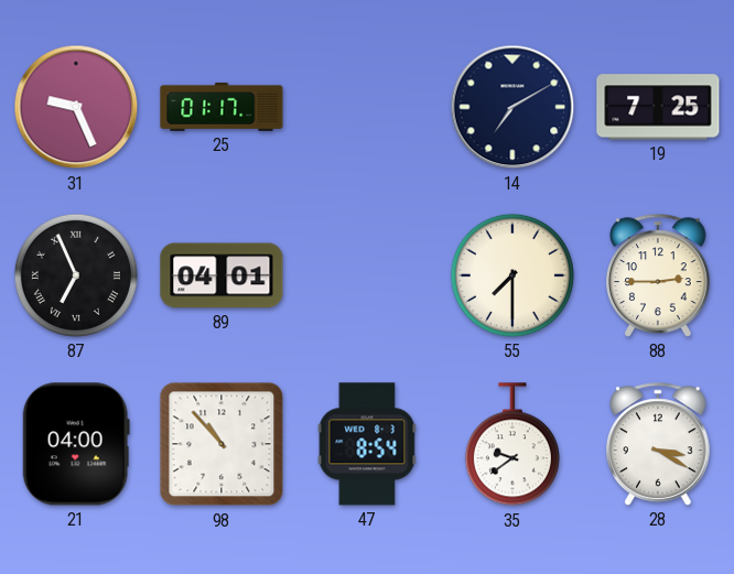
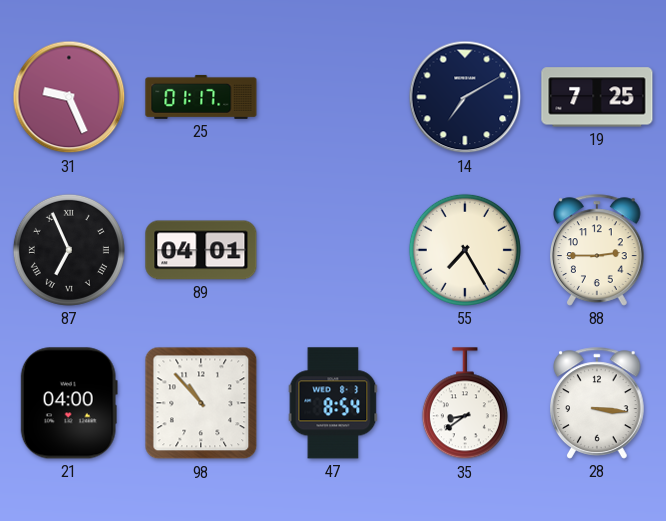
55: 7:30 -> 7:25
35: 9:39 -> 8:39
28: 3:20 -> 3:16
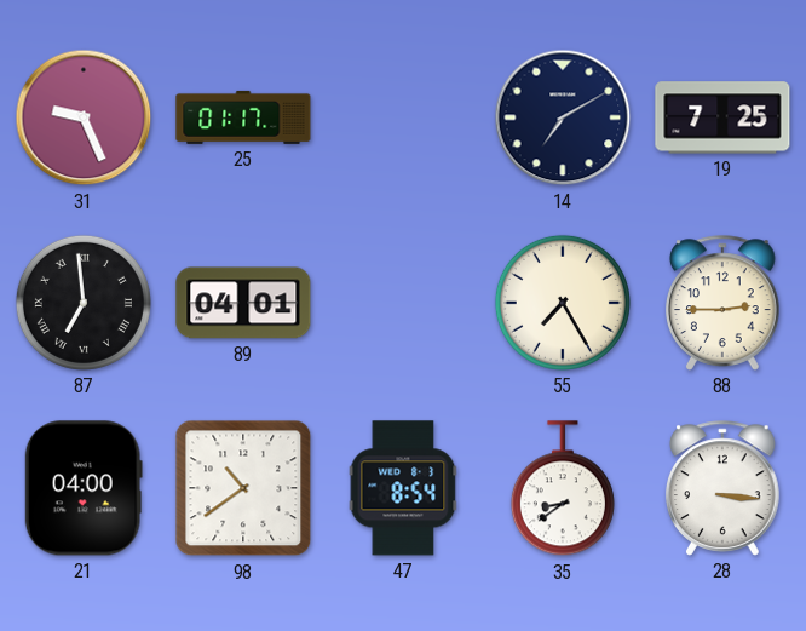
87: 6:56 -> 6:59
98: 10:53 -> 10:39
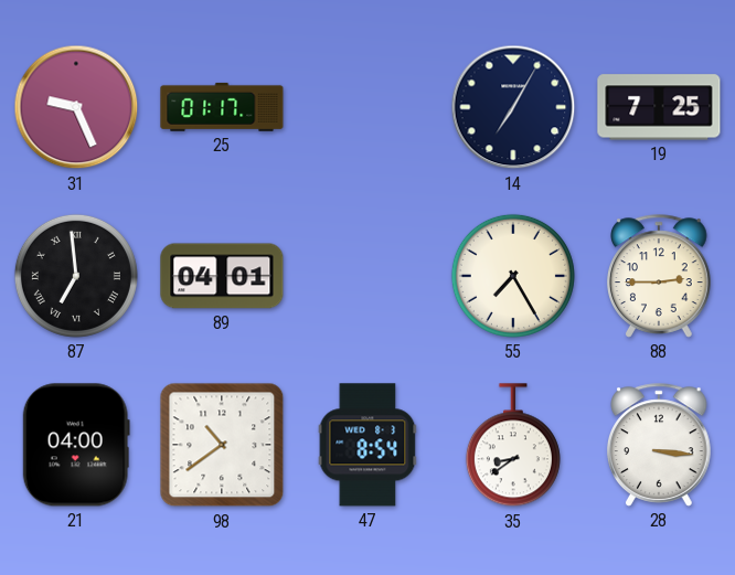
14: 7:10 -> 7:05
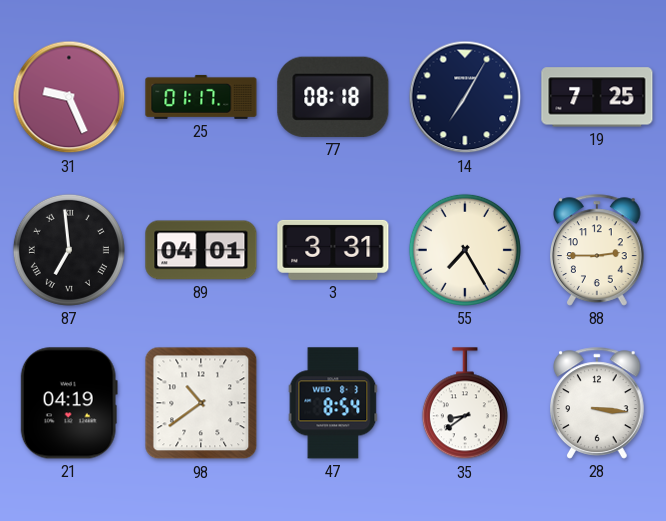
77: none -> 08:18
3: none -> 3:31
21: 04:00 -> 04:19
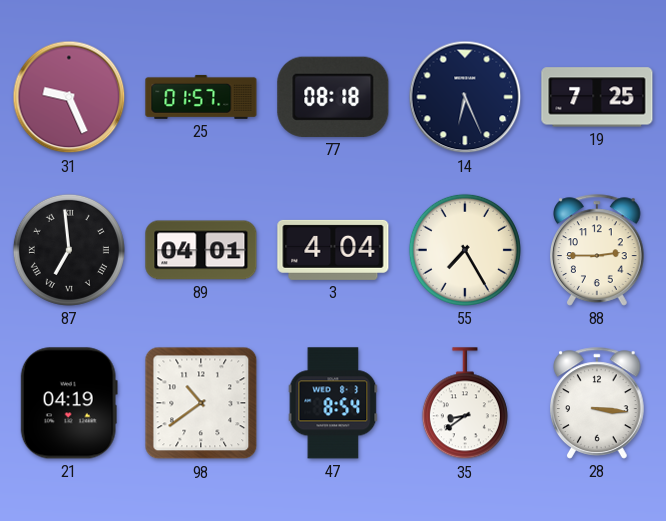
25: 01:17 -> 01:57
14: 7:05 -> 6:26
3: 3:31 -> 4:04
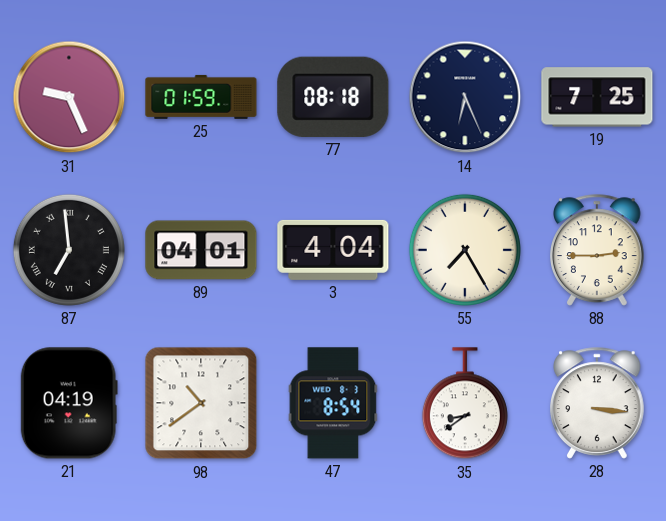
25: 01:57 -> 01:59
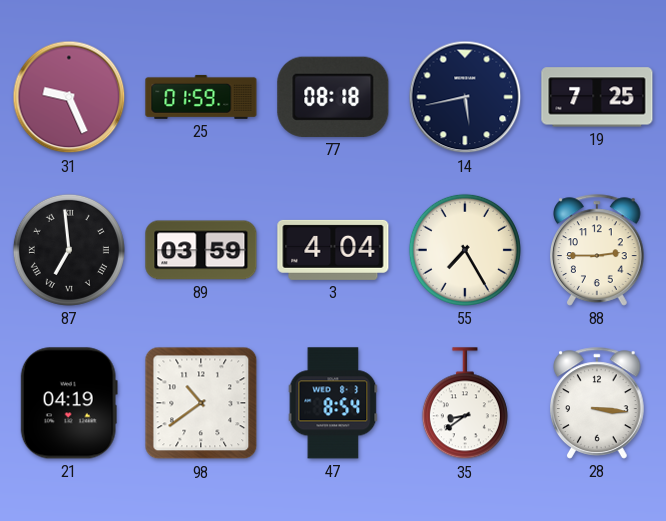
14: 6:26 -> 5:43
89: 04:01 -> 03:59
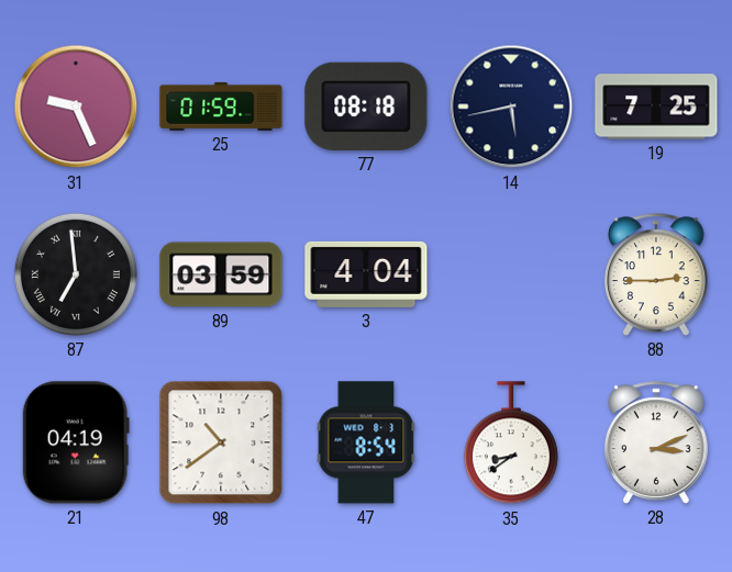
55: 7:25 -> none
28: 3:16 -> 3:11
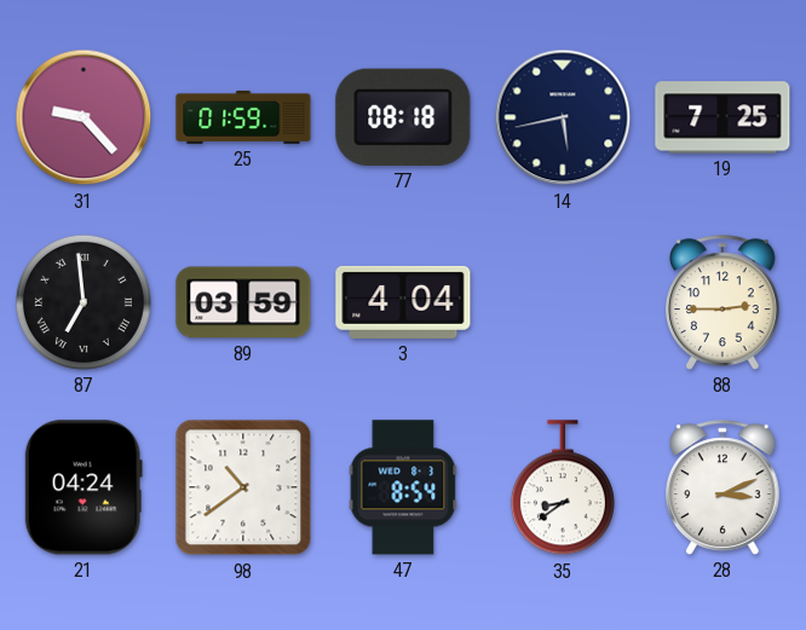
31: 9:26 -> 9:23
21: 04:19 -> 04:24
